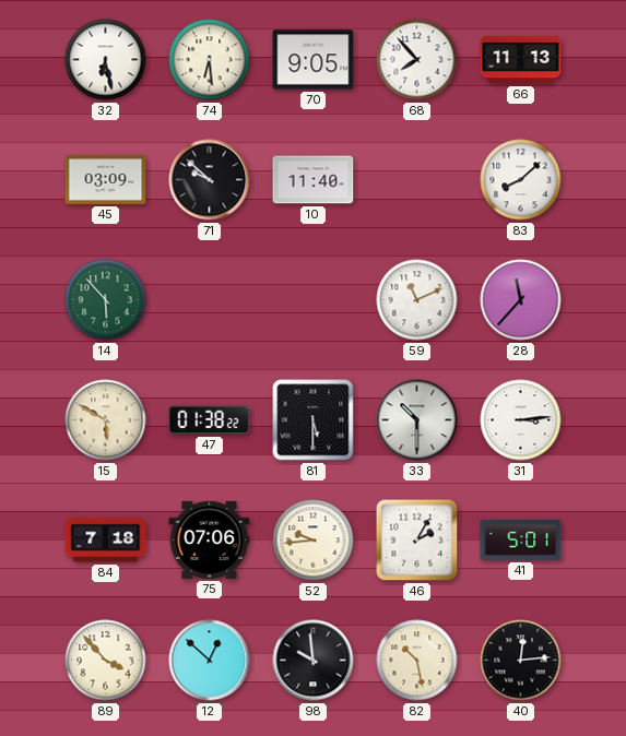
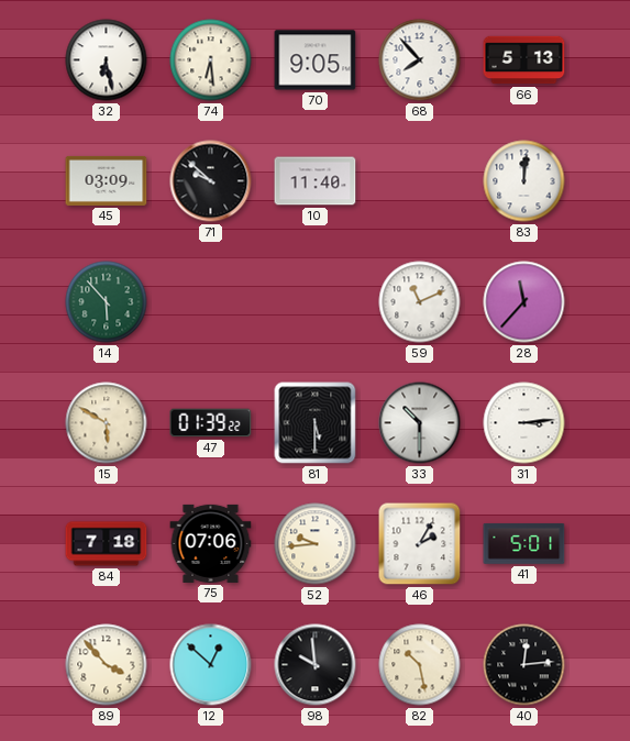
66: 11:13 -> 5:13
83: 8:08 -> 12:01
47: 01:38 -> 01:39
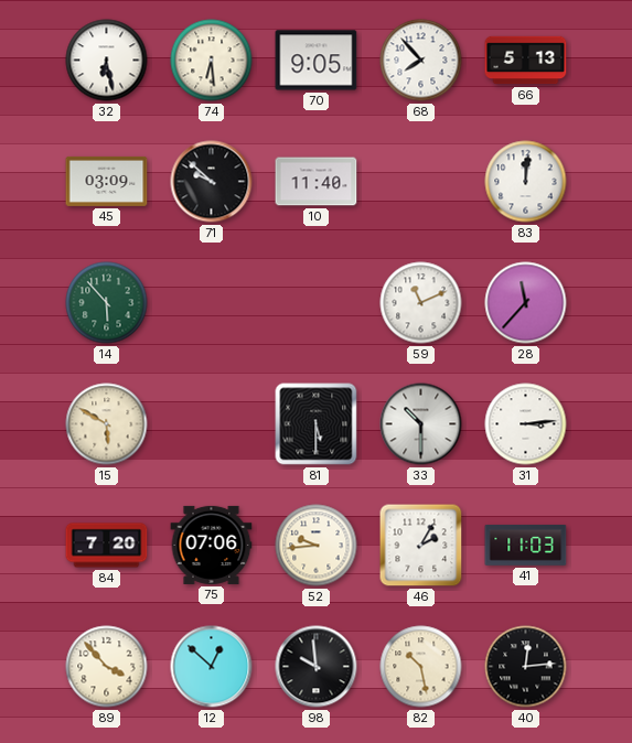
47: 01:39 -> none
84: 7:18 -> 7:20
41: 5:01 -> 11:03
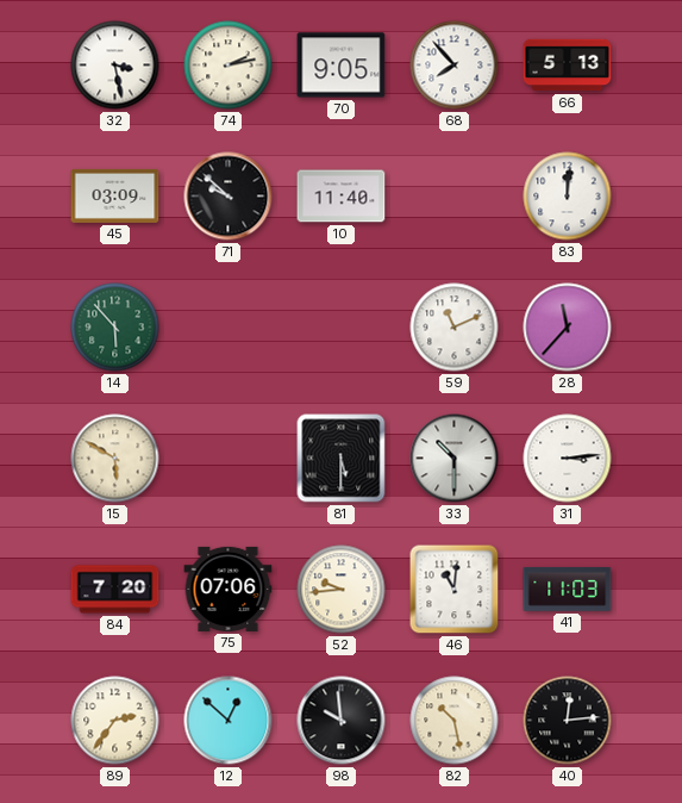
32: 6:28 -> 3:28
74: 6:29 -> 2:13
46: 2:05 -> 11:01
89: 3:53 -> 2:36
